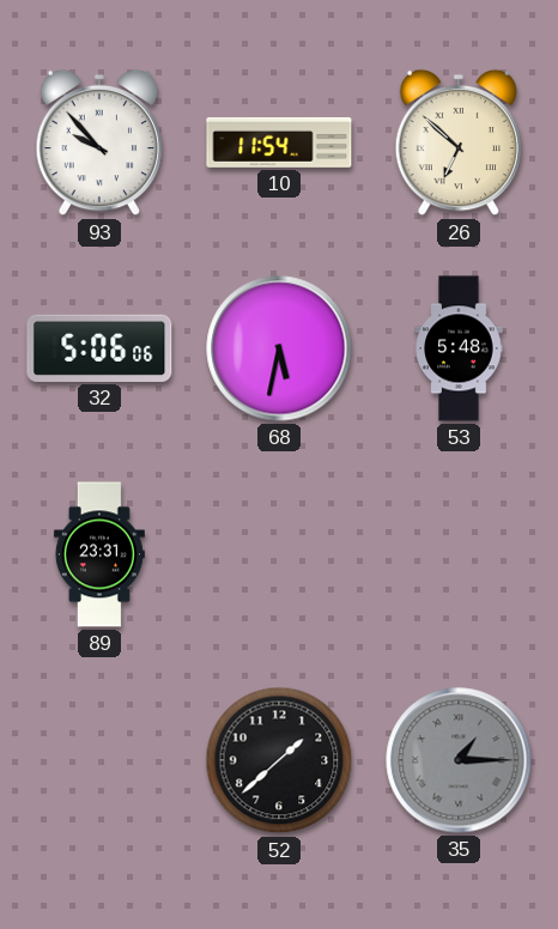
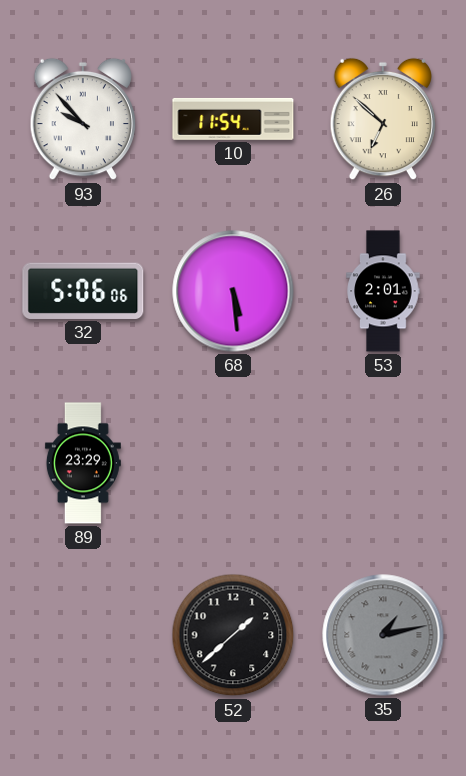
68: 5:32 -> 5:29
53: 5:48 -> 2:01
89: 23:31 -> 23:29
35: 1:15 -> 1:13
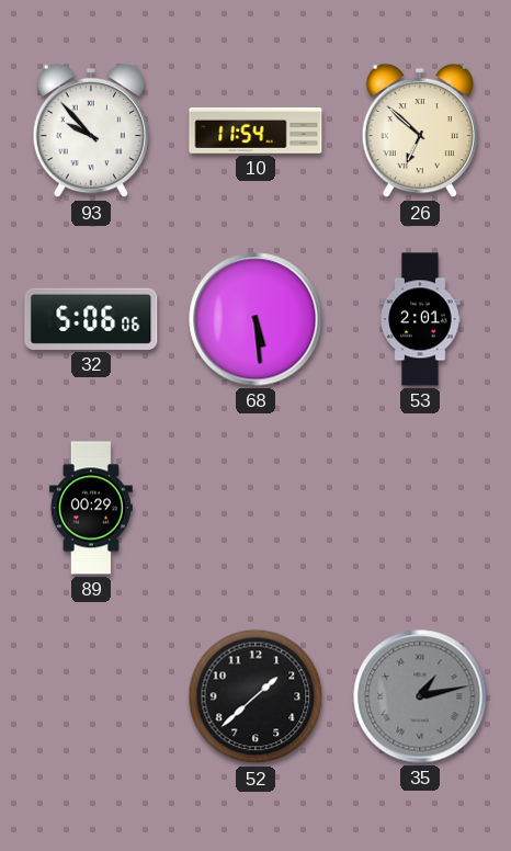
89: 23:29 -> 00:29
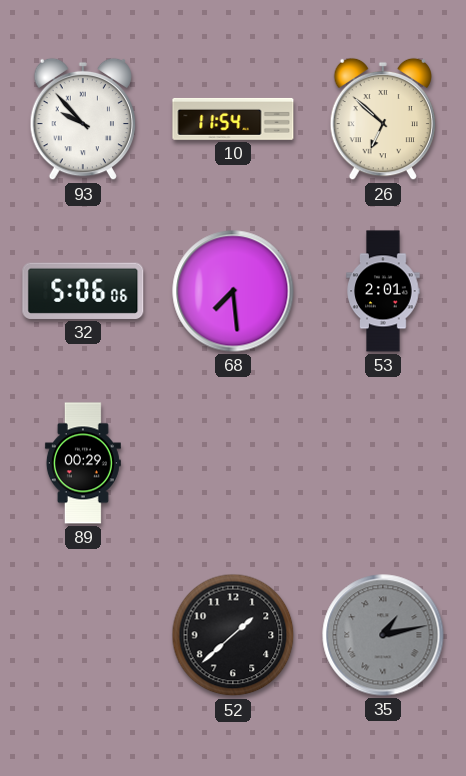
68: 5:29 -> 7:29
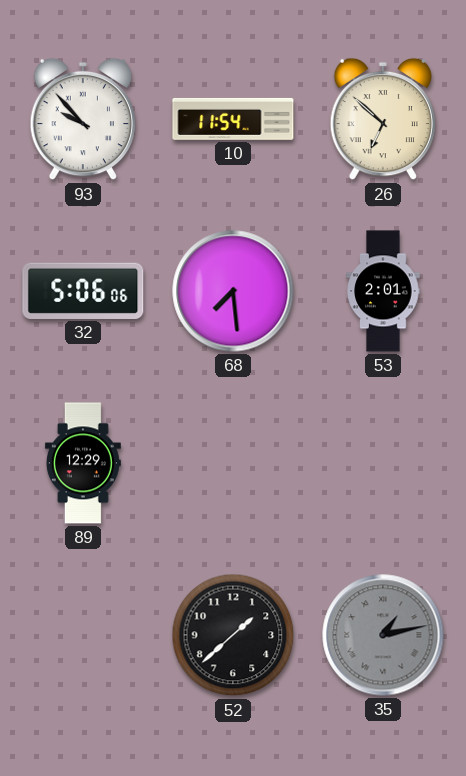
89: 00:29 -> 12:29
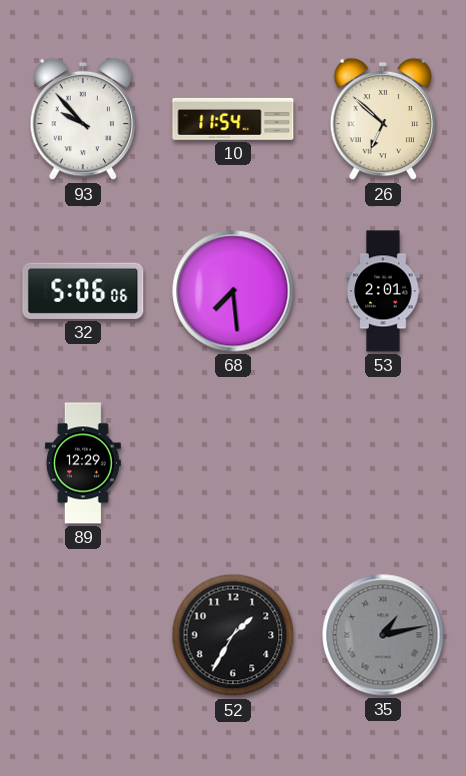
52: 1:38 -> 1:35
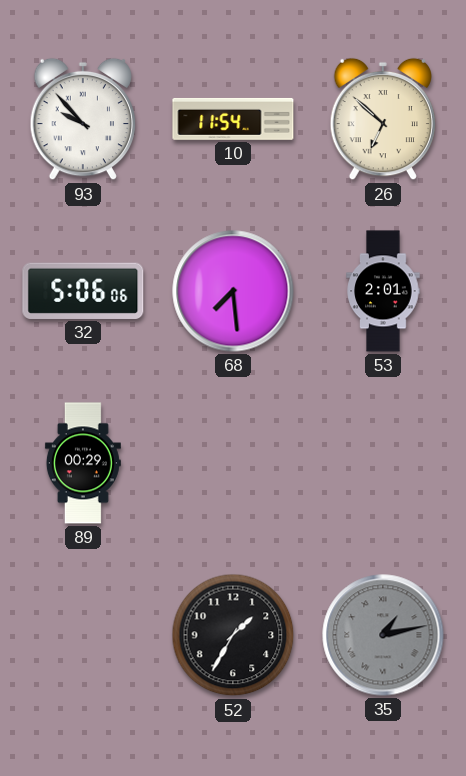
89: 12:29 -> 00:29
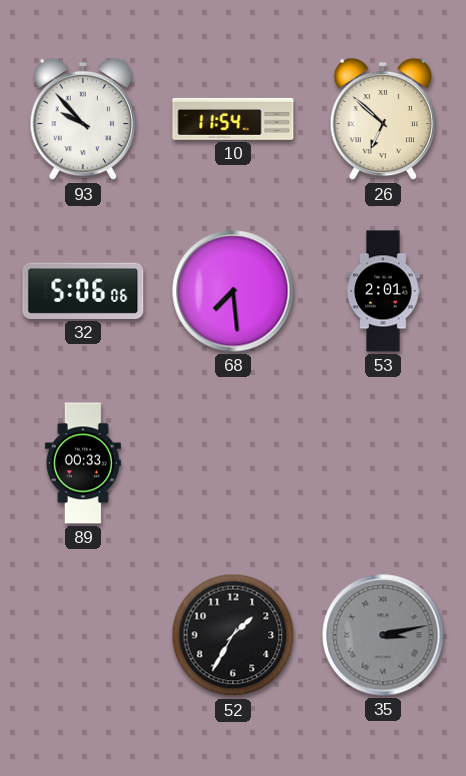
89: 00:29 -> 00:33
35: 1:13 -> 3:13
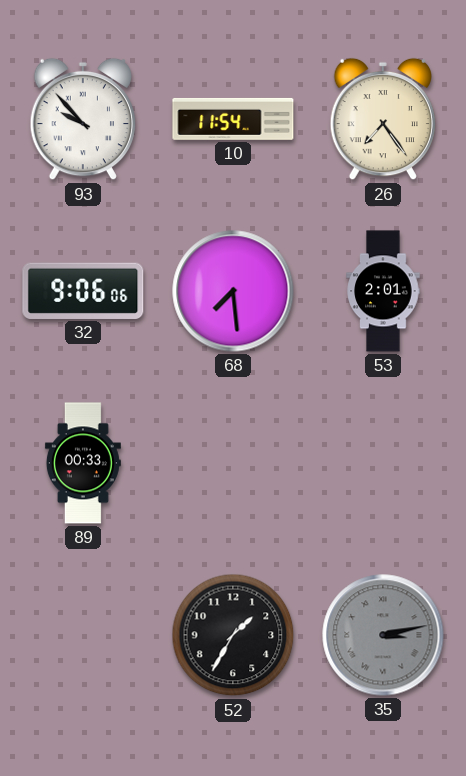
26: 6:52 -> 7:24
32: 5:06 -> 9:06
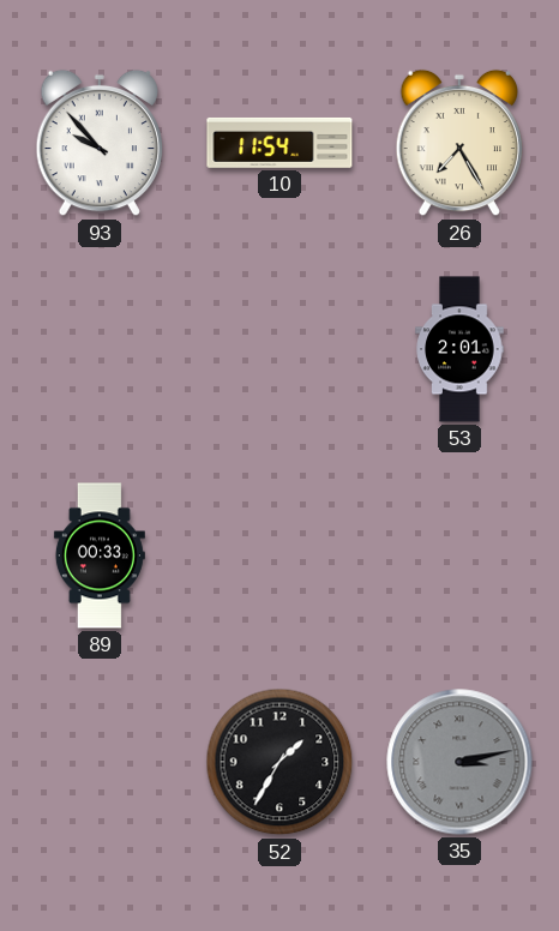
26: 7:24 -> 7:25
32: 9:06 -> none
68: 7:29 -> none
